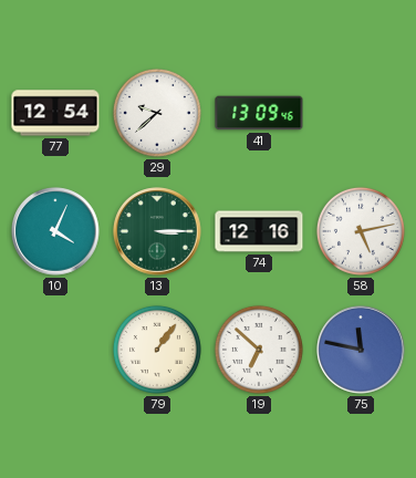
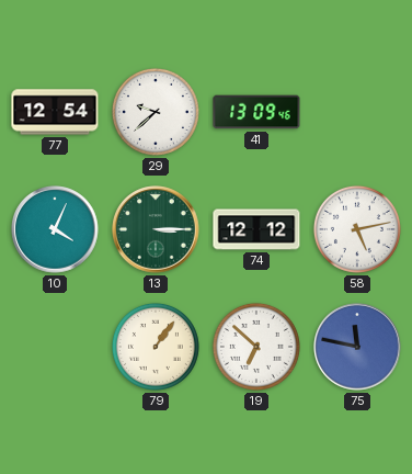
74: 12:16 -> 12:12
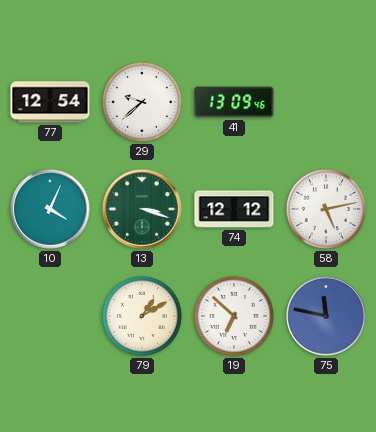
13: 3:15 -> 3:18
79: 1:06 -> 1:10
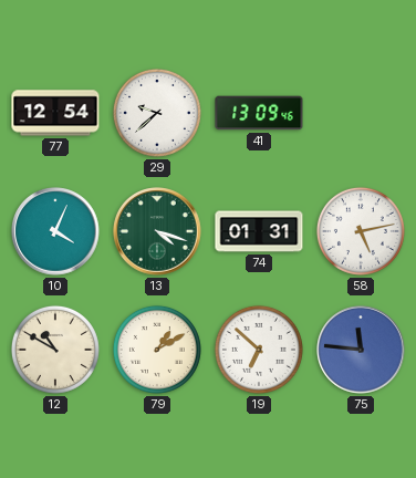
13: 3:18 -> 4:18
74: 12:12 -> 01:31
12: none -> 10:50
75: 11:47 -> 11:46
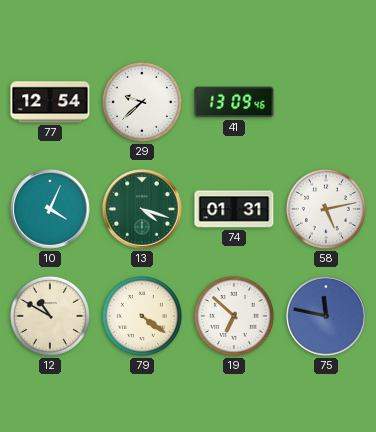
79: 1:10 -> 4:21
75: 11:46 -> 11:47
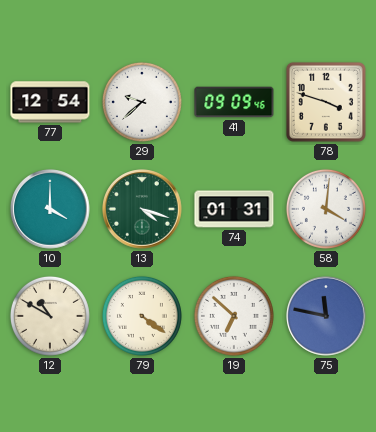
41: 13:09 -> 09:09
78: none -> 3:48
10: 4:04 -> 4:00
58: 5:13 -> 4:01
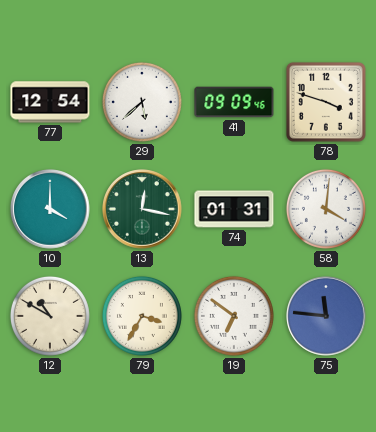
29: 9:38 -> 5:38
13: 4:18 -> 12:17
79: 4:21 -> 3:35
19: 6:52 -> 6:51
75: 11:47 -> 11:46
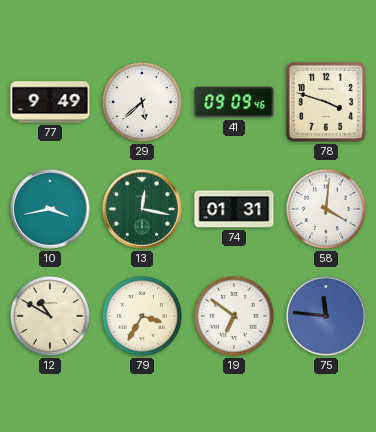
77: 12:54 -> 9:49
10: 4:00 -> 3:43
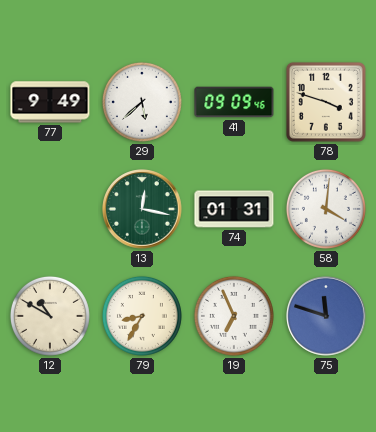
10: 3:43 -> none
79: 3:35 -> 8:35
19: 6:51 -> 6:56
75: 11:46 -> 11:48
